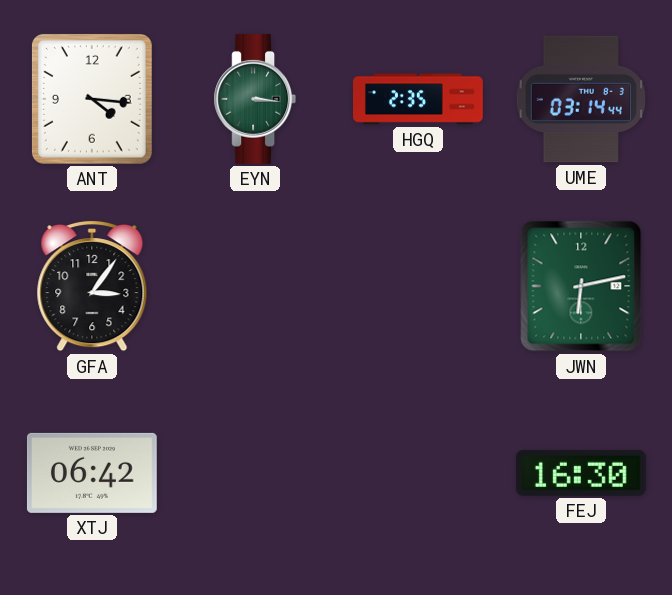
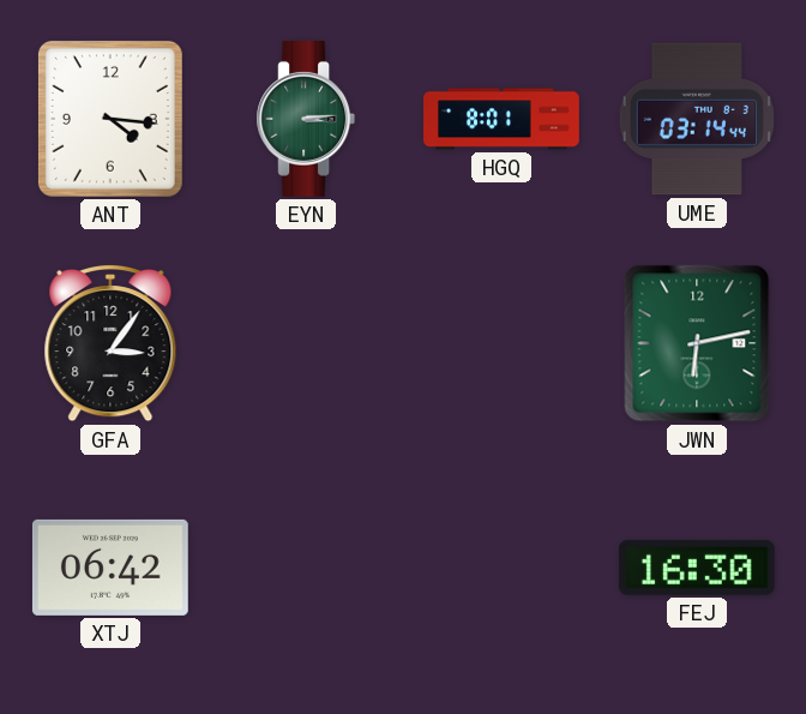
EYN: 3:16 -> 3:14
HGQ: 2:35 -> 8:01
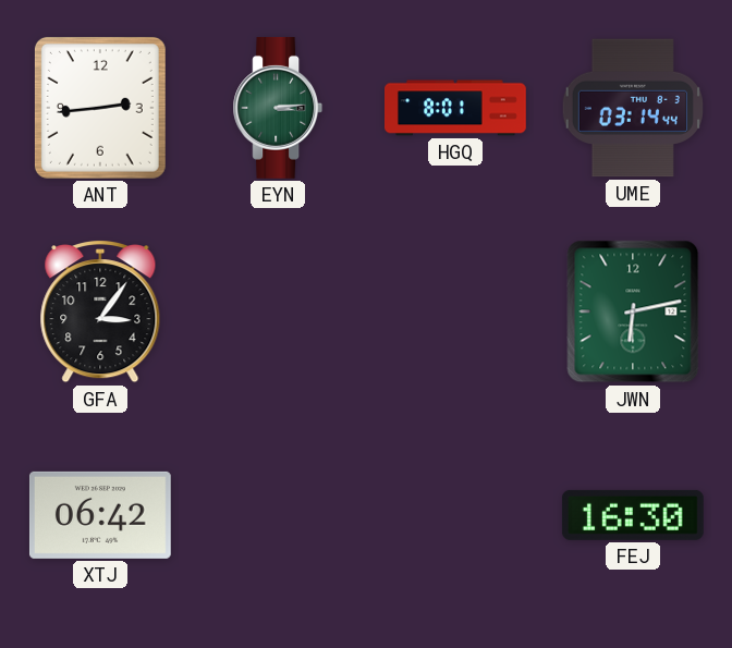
ANT: 4:16 -> 2:44
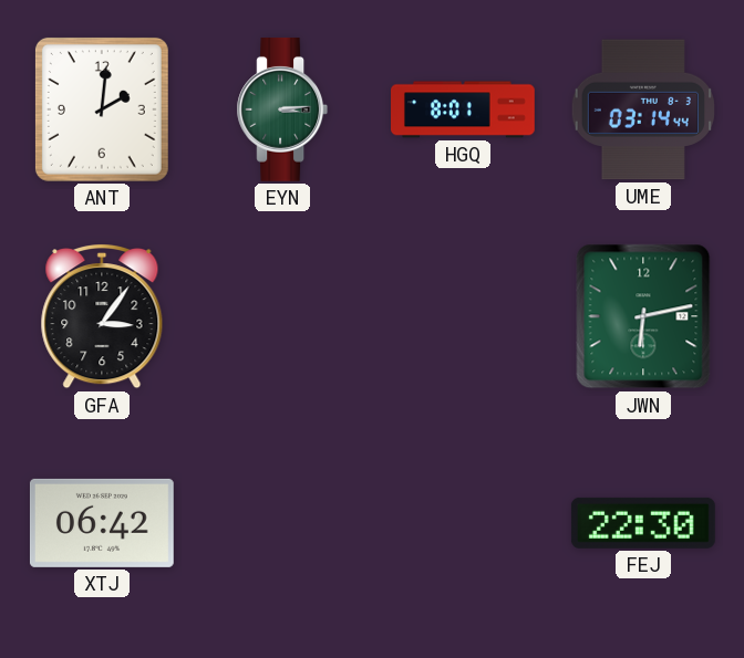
ANT: 2:44 -> 2:01
FEJ: 16:30 -> 22:30
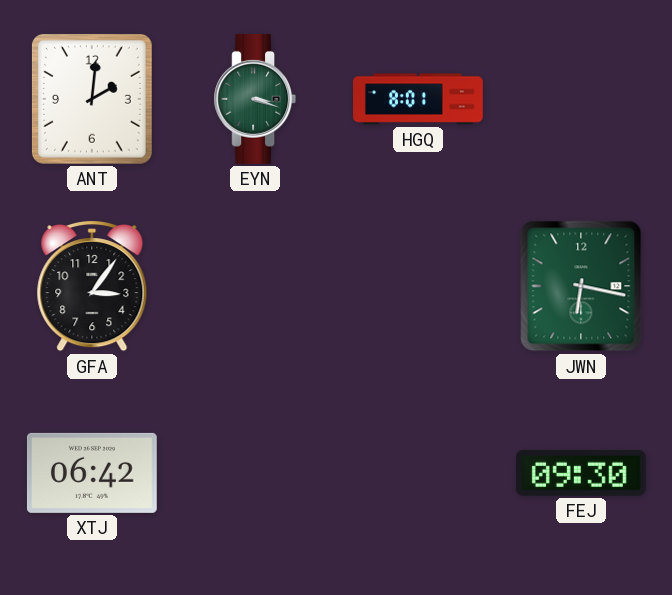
EYN: 3:14 -> 3:18
UME: 03:14 -> none
JWN: 6:13 -> 6:17
FEJ: 22:30 -> 09:30
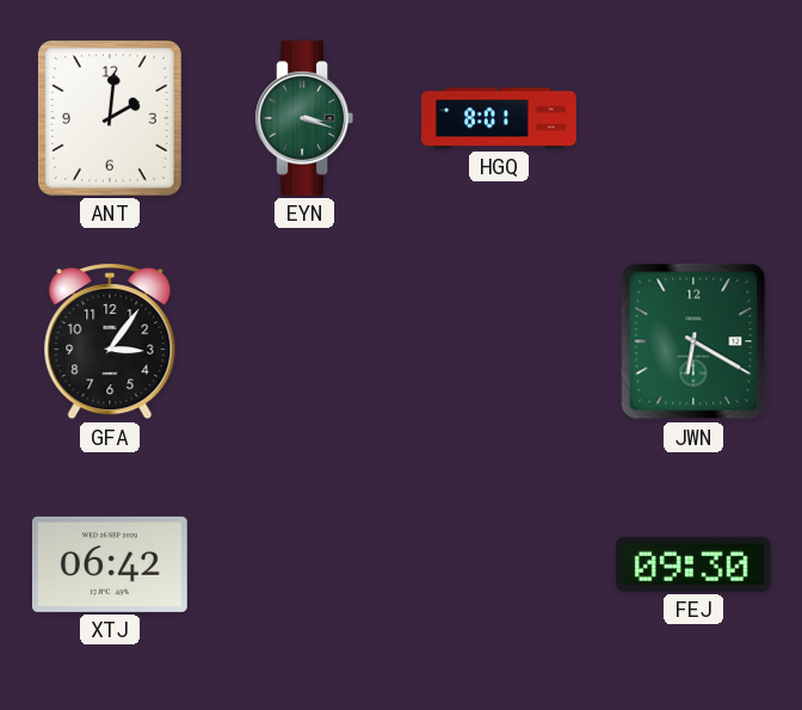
JWN: 6:17 -> 6:20
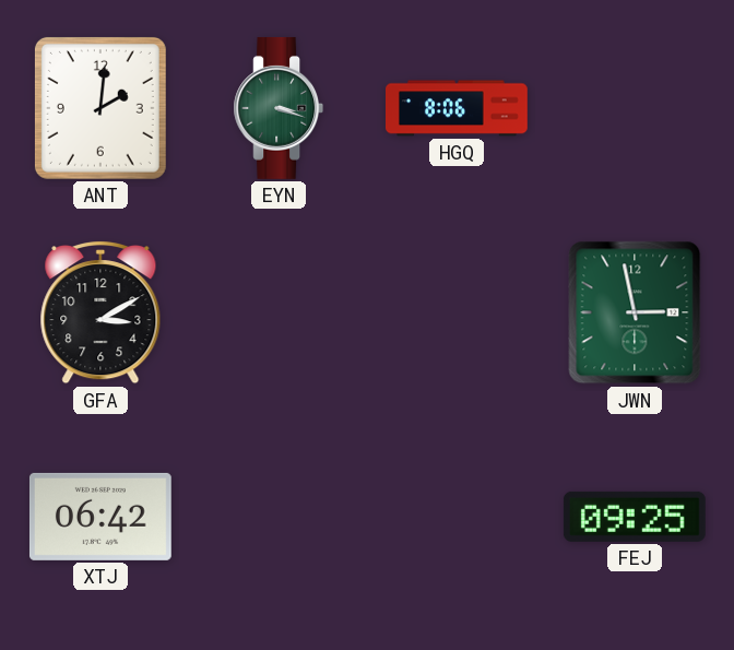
HGQ: 8:01 -> 8:06
GFA: 3:06 -> 3:10
JWN: 6:20 -> 2:58
FEJ: 09:30 -> 09:25
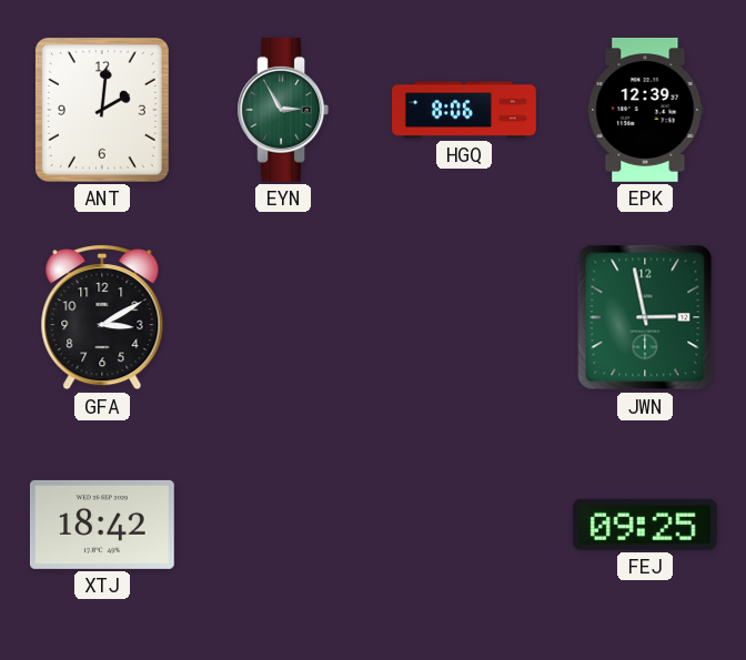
EYN: 3:18 -> 2:55
EPK: none -> 12:39
XTJ: 06:42 -> 18:42
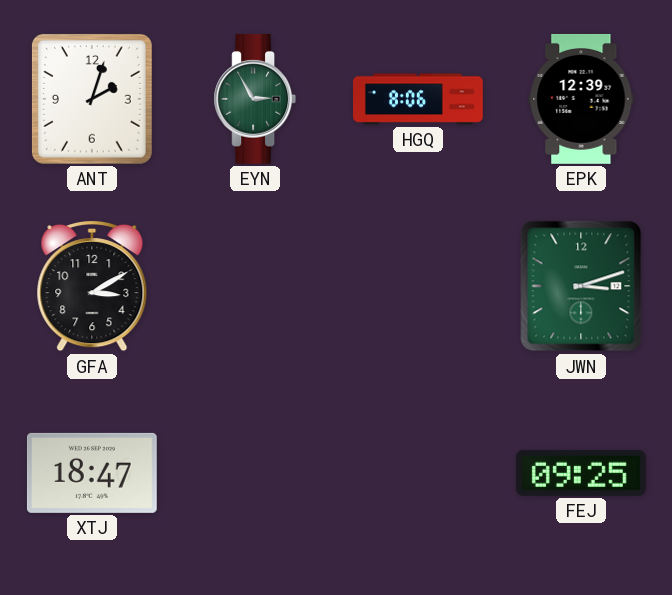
ANT: 2:01 -> 2:03
JWN: 2:58 -> 3:12
XTJ: 18:42 -> 18:47
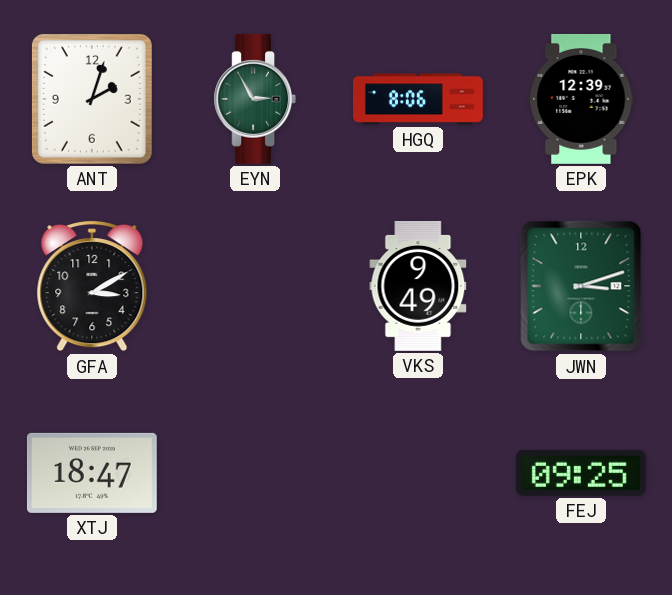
VKS: none -> 9:49
